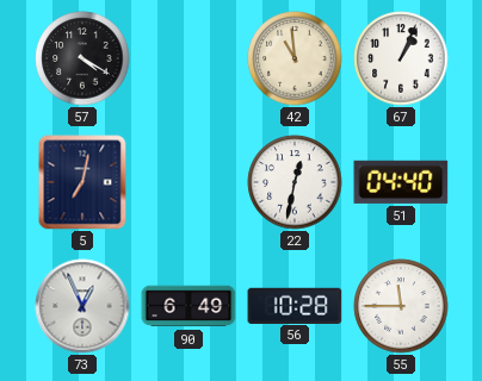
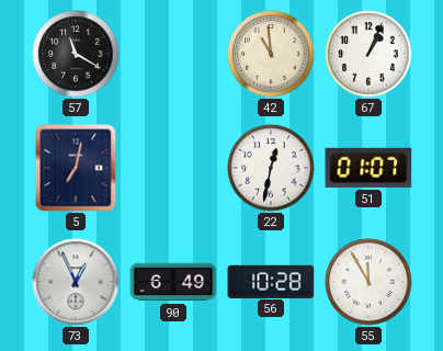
57: 4:20 -> 11:20
51: 04:40 -> 01:07
55: 11:45 -> 11:55
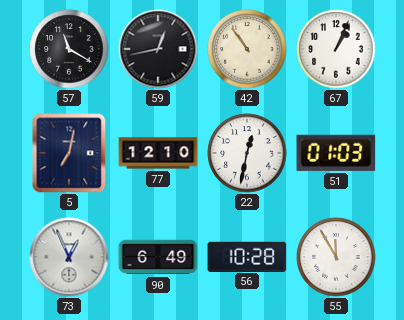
59: none -> 12:43
42: 10:59 -> 10:54
77: none -> 12:10
51: 01:07 -> 01:03
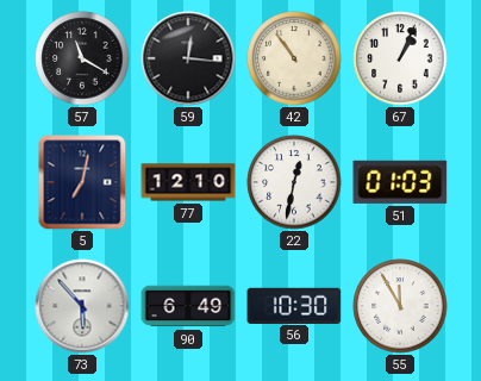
59: 12:43 -> 12:16
73: 12:56 -> 5:53
56: 10:28 -> 10:30
